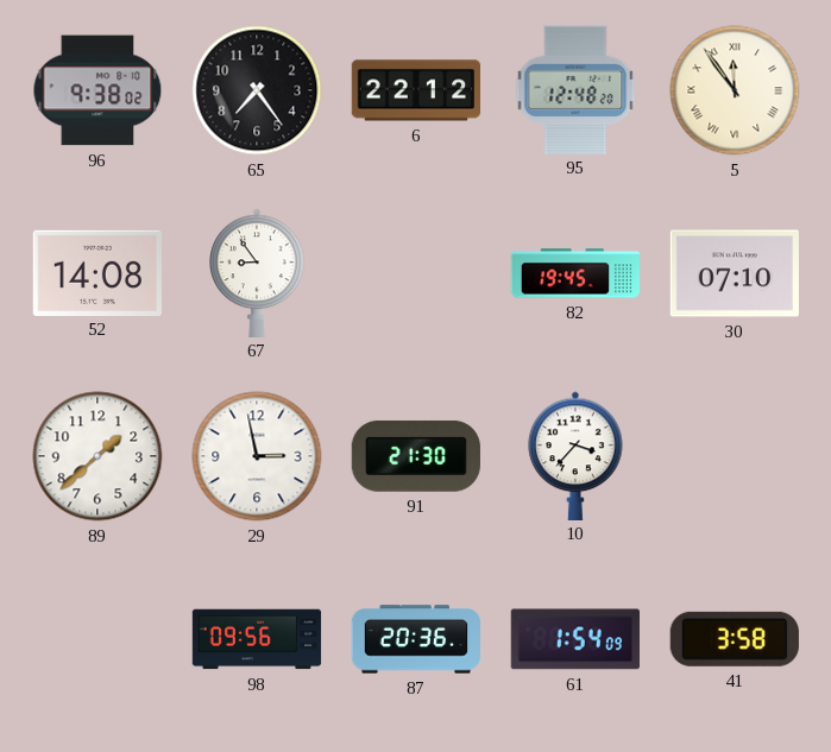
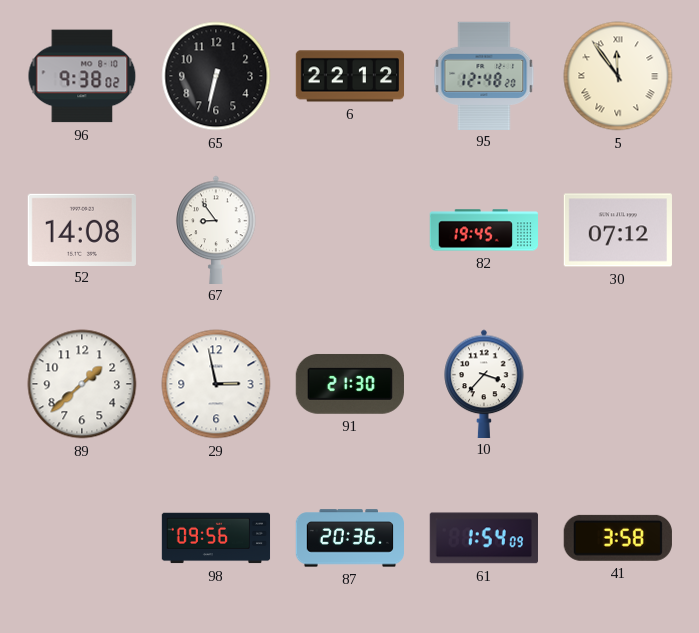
65: 7:24 -> 6:32
30: 07:10 -> 07:12
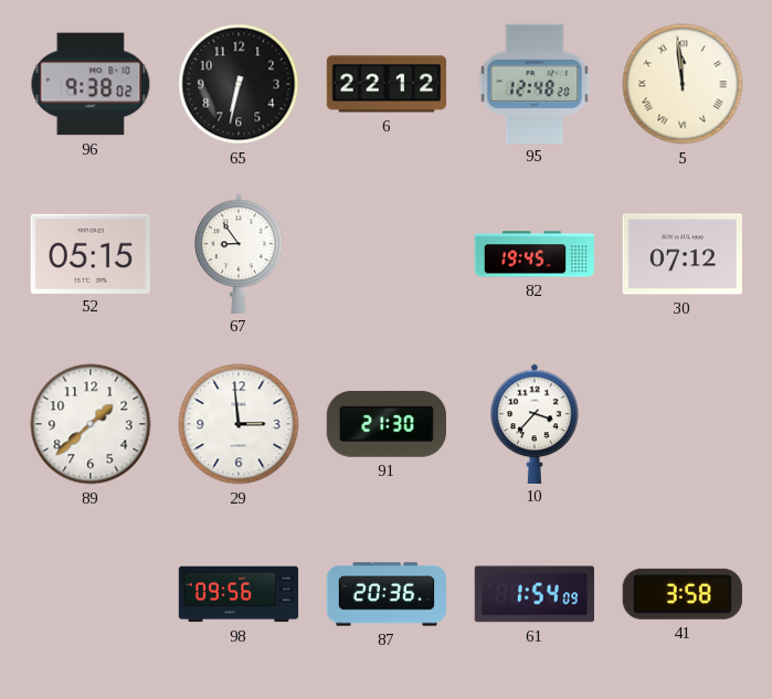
5: 11:54 -> 11:59
52: 14:08 -> 05:15
29: 2:58 -> 2:59
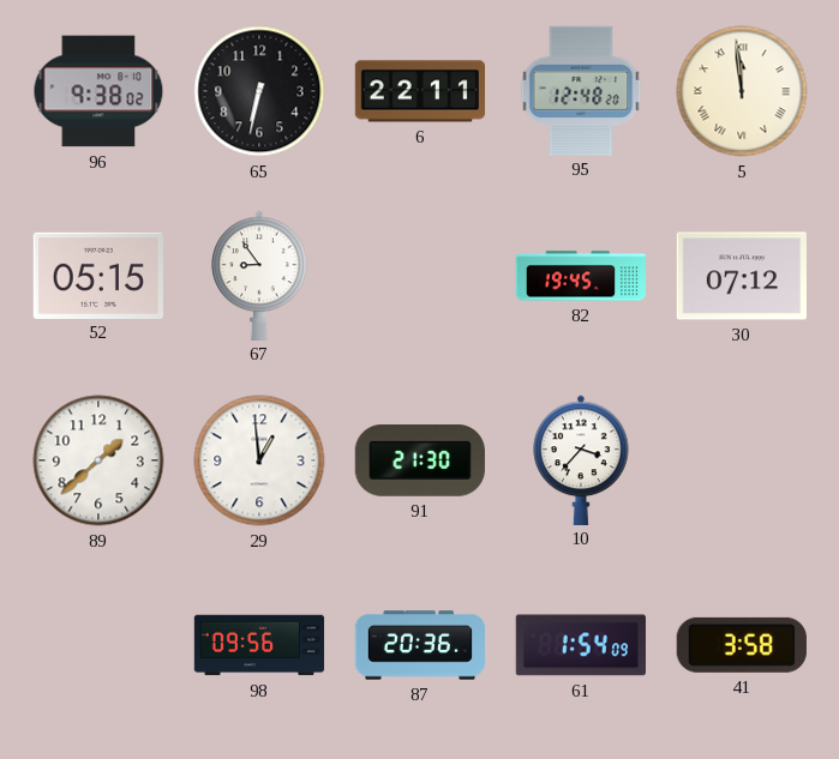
6: 22:12 -> 22:11
29: 2:59 -> 12:59
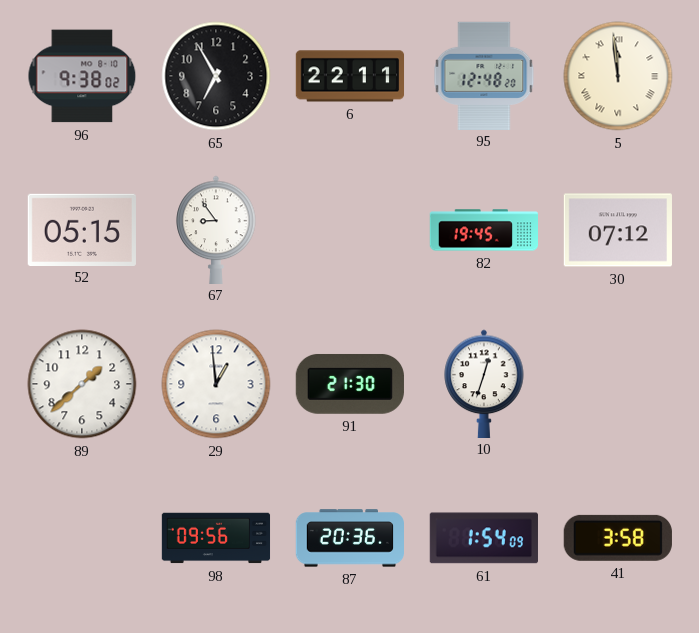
65: 6:32 -> 6:55
10: 3:37 -> 12:33
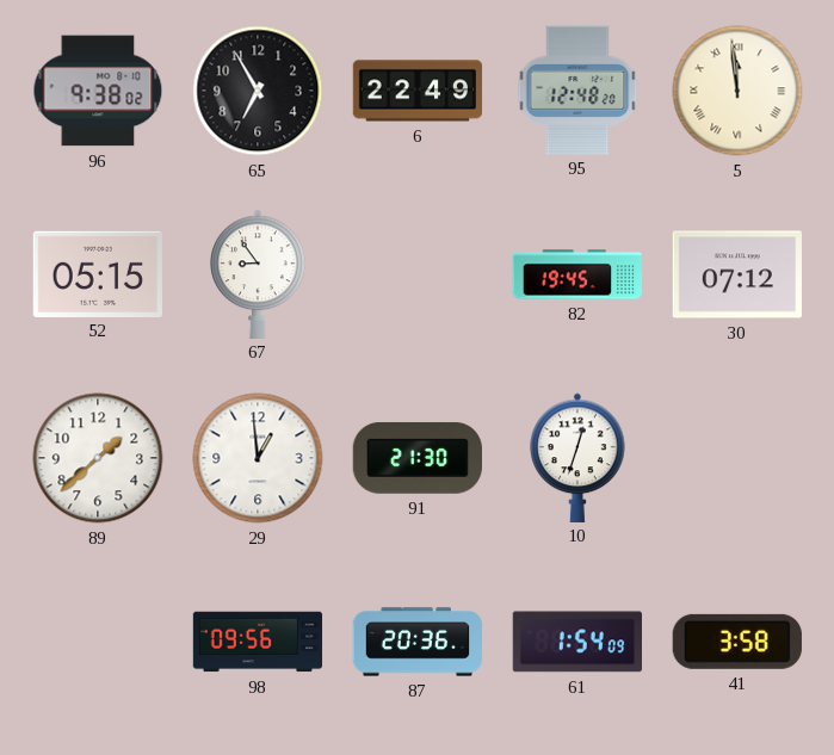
6: 22:11 -> 22:49
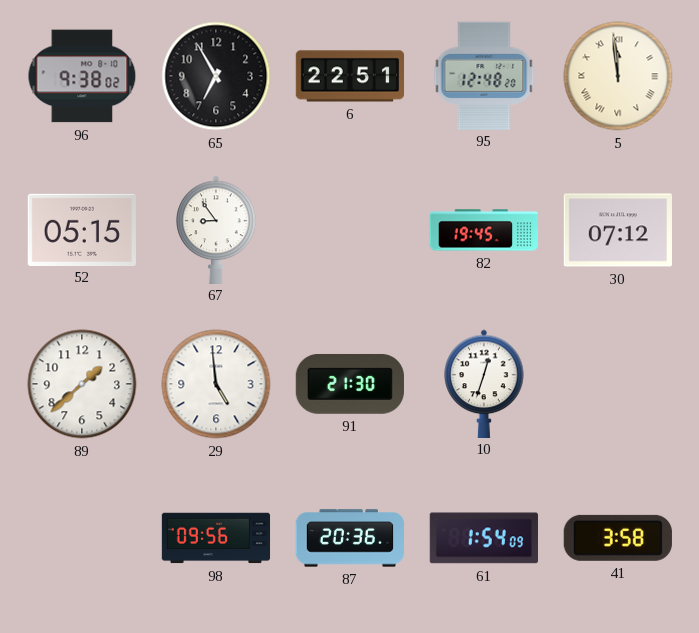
6: 22:49 -> 22:51
29: 12:59 -> 4:59
